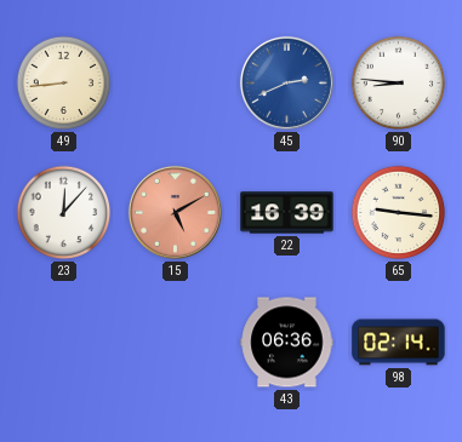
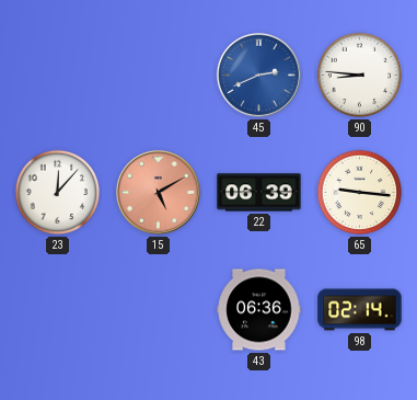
49: 8:44 -> none
22: 16:39 -> 06:39
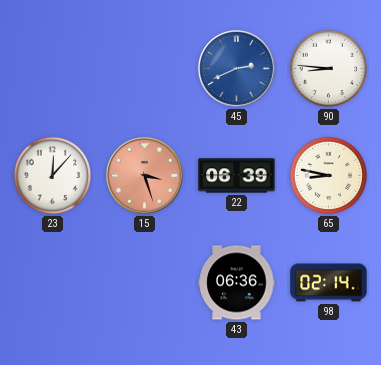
15: 5:10 -> 3:27
65: 9:16 -> 8:47
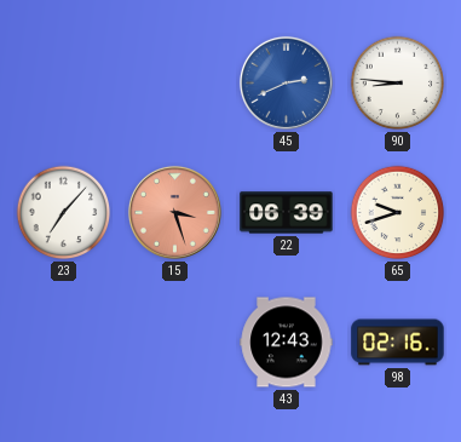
23: 12:07 -> 7:07
65: 8:47 -> 9:42
43: 06:36 -> 12:43
98: 02:14 -> 02:16
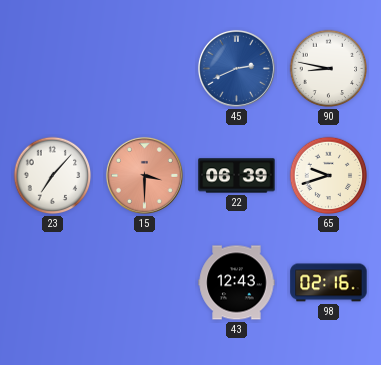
90: 8:46 -> 8:47
15: 3:27 -> 3:30
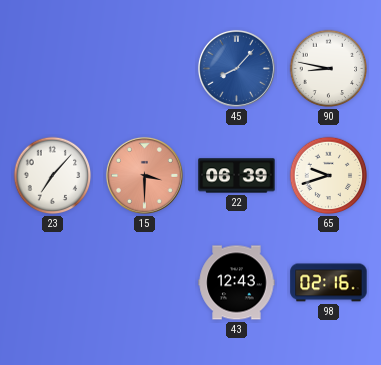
45: 2:41 -> 8:07
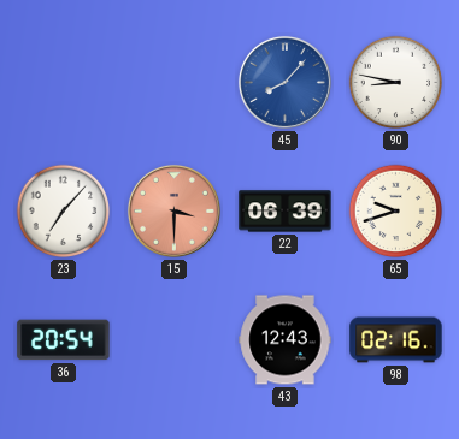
36: none -> 20:54
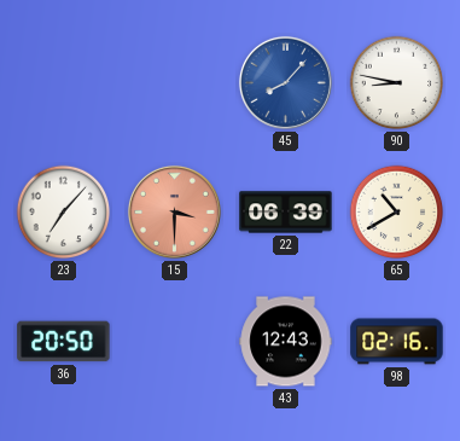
65: 9:42 -> 10:40
36: 20:54 -> 20:50
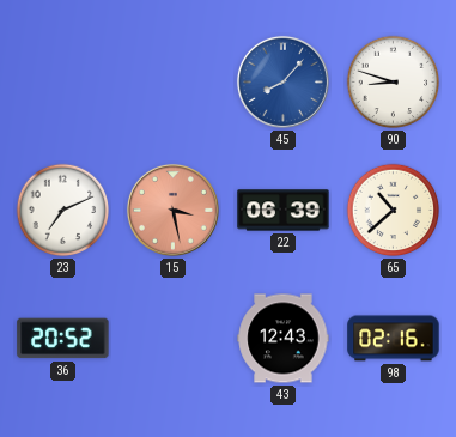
90: 8:47 -> 8:48
23: 7:07 -> 7:11
15: 3:30 -> 3:28
65: 10:40 -> 10:38
36: 20:50 -> 20:52
